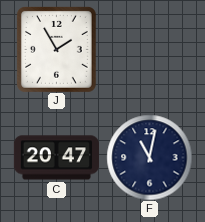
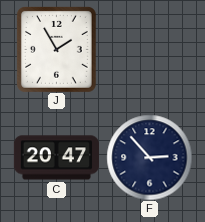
F: 11:02 -> 2:53
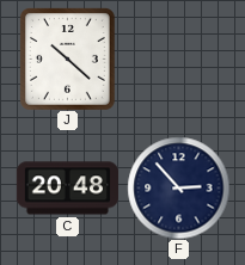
J: 1:55 -> 10:22
C: 20:47 -> 20:48
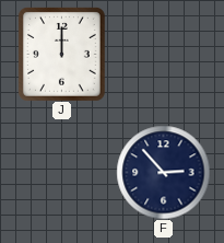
J: 10:22 -> 12:00
C: 20:48 -> none
